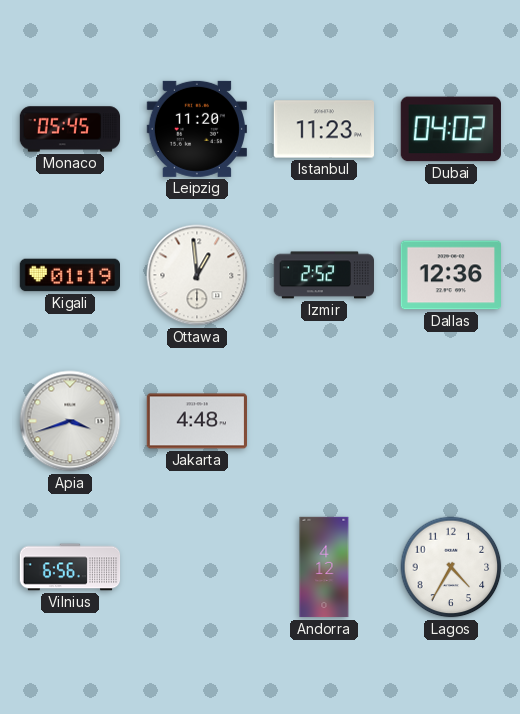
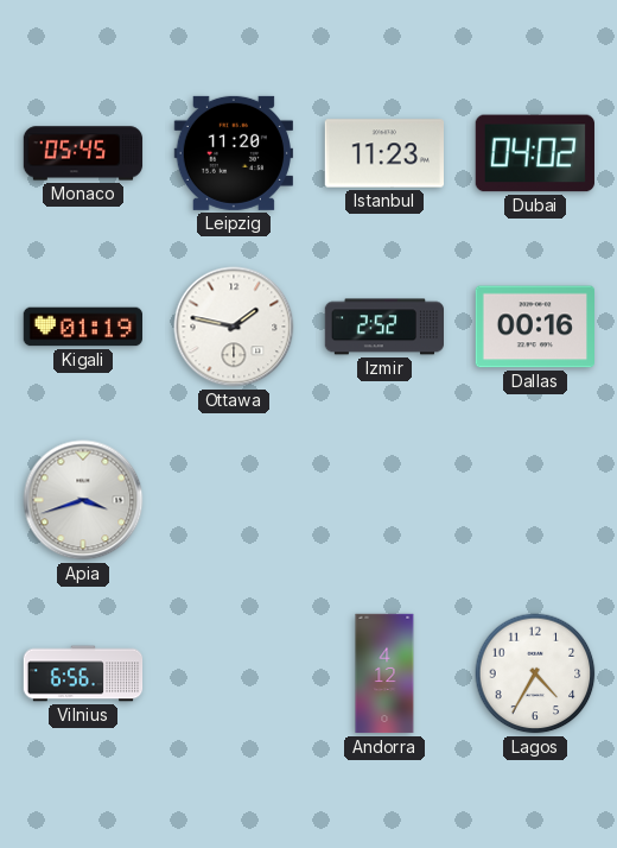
Ottawa: 12:59 -> 1:47
Dallas: 12:36 -> 00:16
Jakarta: 4:48 -> none
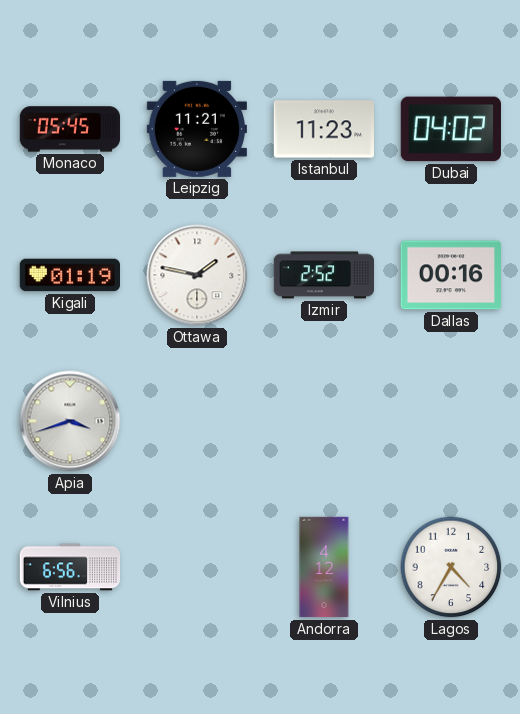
Leipzig: 11:20 -> 11:21
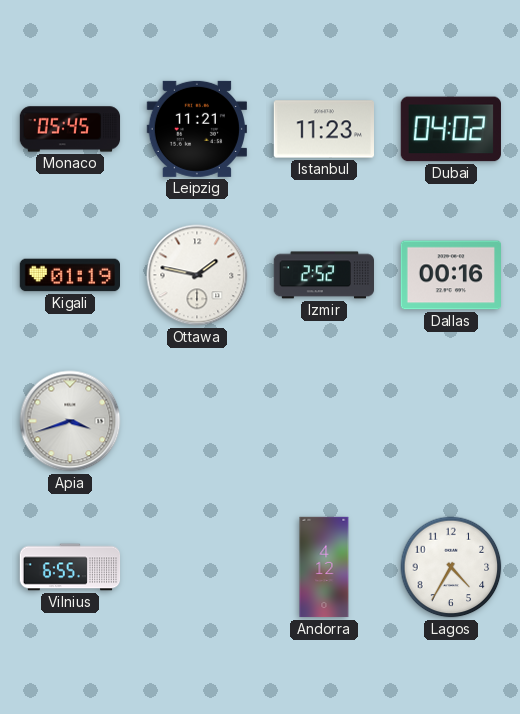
Vilnius: 6:56 -> 6:55
